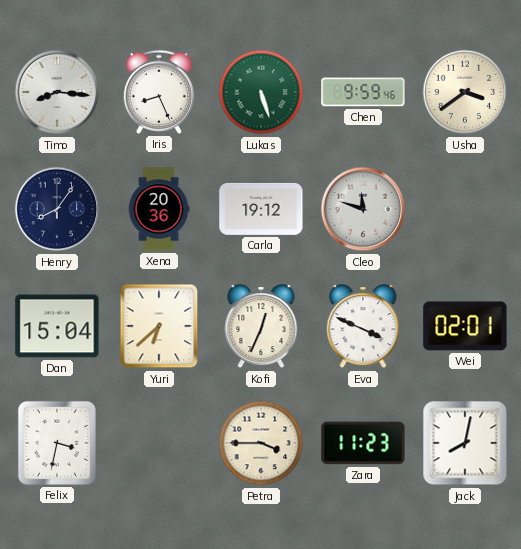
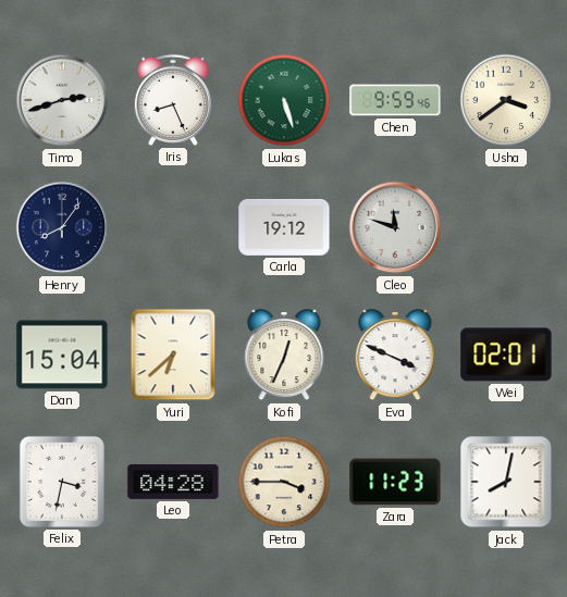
Timo: 8:16 -> 2:42
Xena: 20:36 -> none
Leo: none -> 04:28
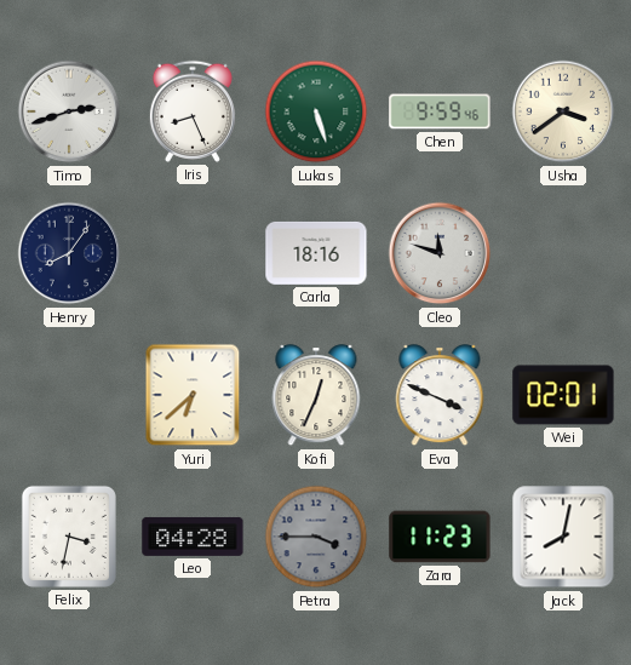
Carla: 19:12 -> 18:16
Dan: 15:04 -> none
Petra dial: cream -> grey
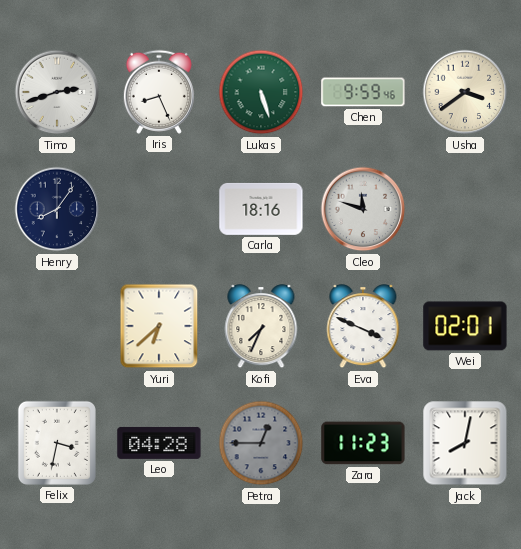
Kofi: 12:34 -> 7:34
Petra: 3:45 -> 12:45
